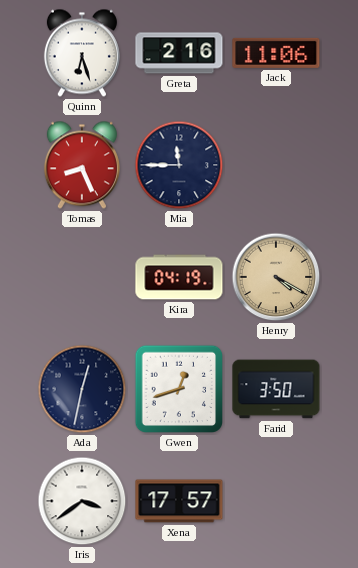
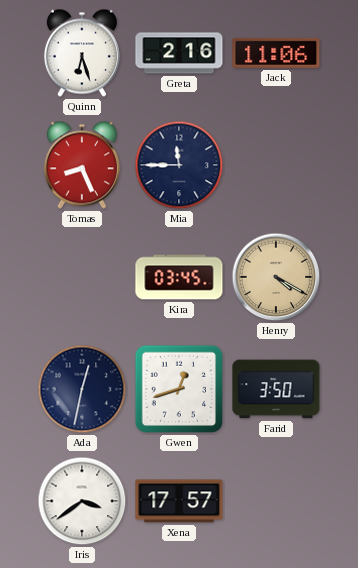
Kira: 04:19 -> 03:45
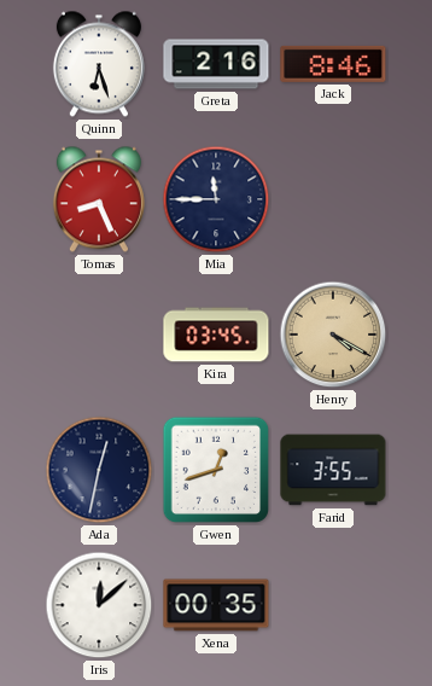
Jack: 11:06 -> 8:46
Farid: 3:50 -> 3:55
Iris: 3:39 -> 12:08
Xena: 17:57 -> 00:35
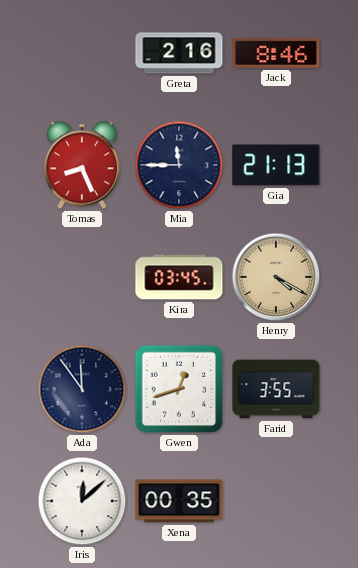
Quinn: 6:27 -> none
Gia: none -> 21:13
Ada: 12:32 -> 11:54
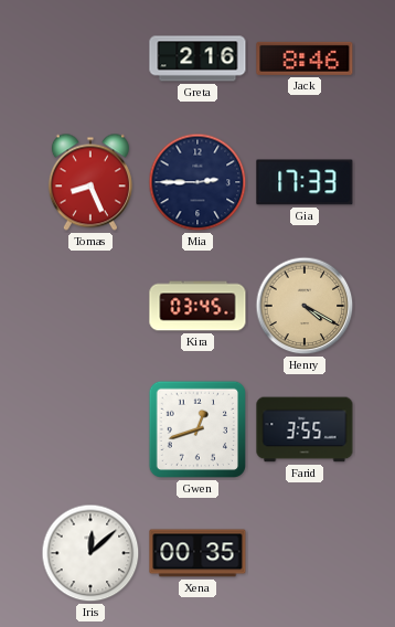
Mia: 11:45 -> 2:45
Gia: 21:13 -> 17:33
Ada: 11:54 -> none
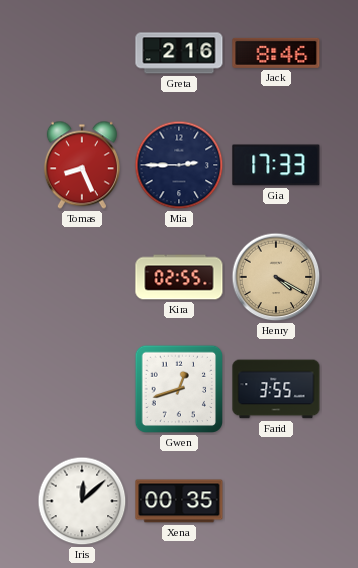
Kira: 03:45 -> 02:55
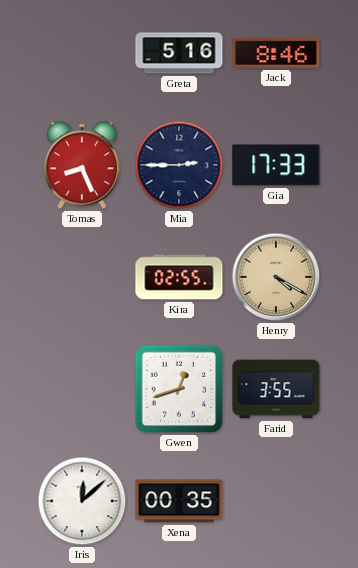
Greta: 2:16 -> 5:16
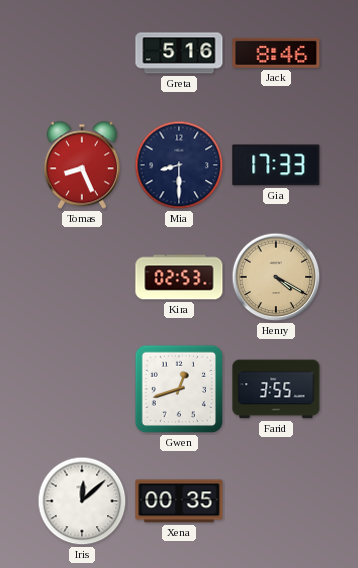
Mia: 2:45 -> 8:30
Kira: 02:55 -> 02:53
